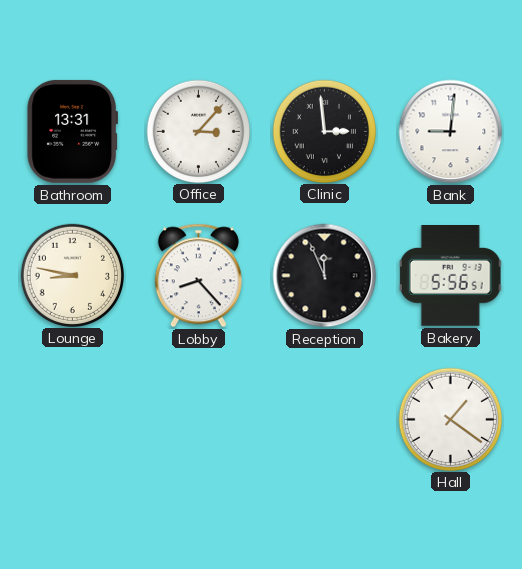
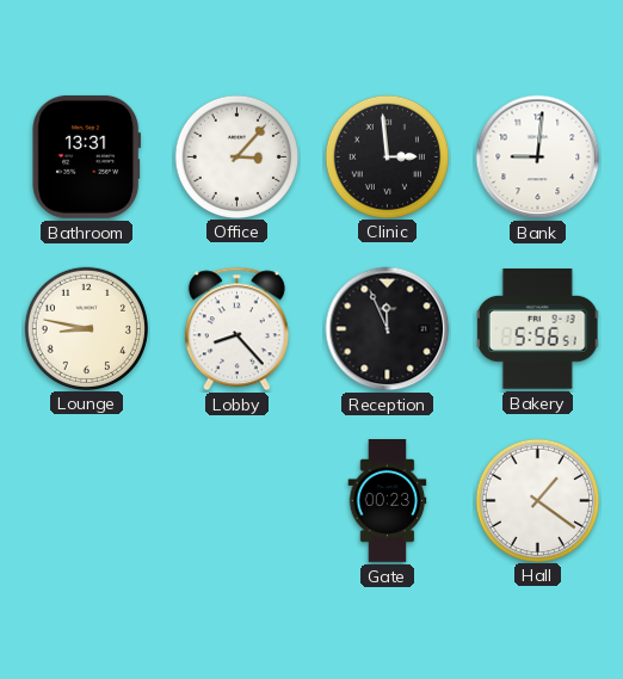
Gate: none -> 00:23
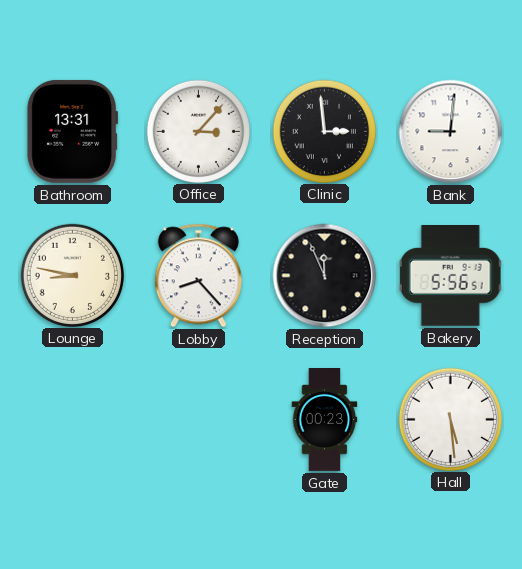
Hall: 1:21 -> 5:29
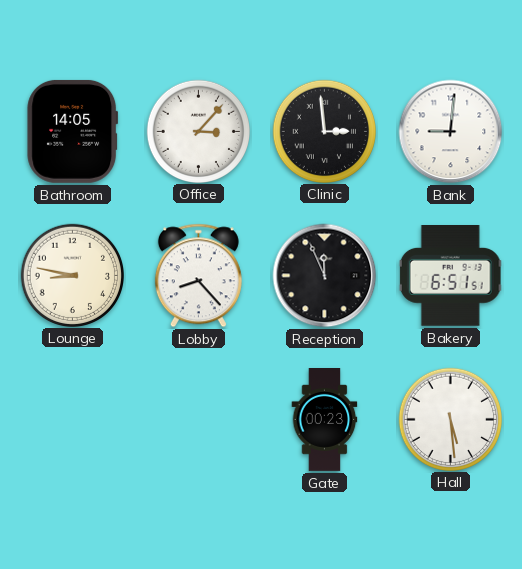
Bathroom: 13:31 -> 14:05
Bakery: 5:56 -> 6:51
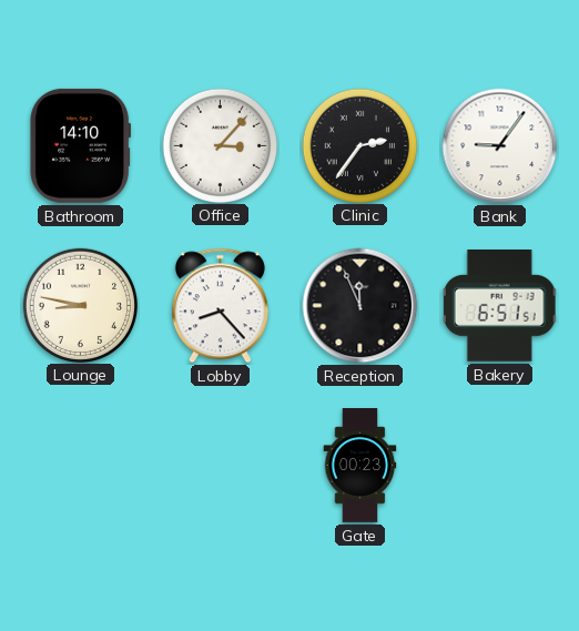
Bathroom: 14:05 -> 14:10
Clinic: 2:59 -> 2:36
Bank: 9:01 -> 9:06
Hall: 5:29 -> none
